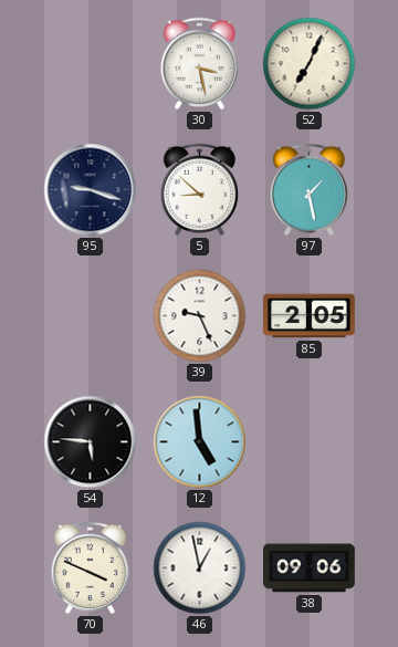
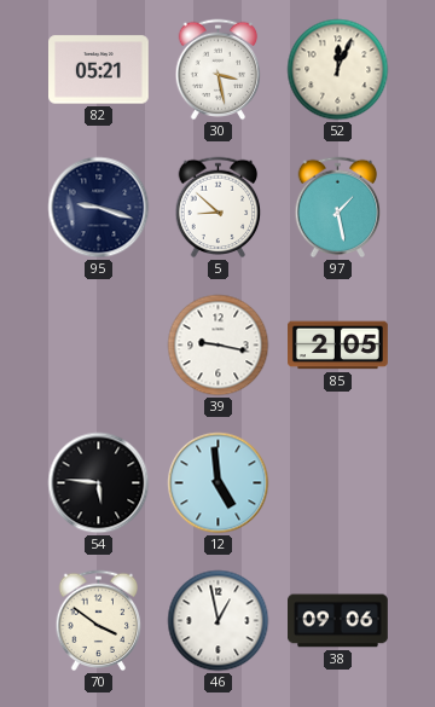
82: none -> 05:21
52: 7:04 -> 12:04
39: 9:26 -> 9:17
70: 3:49 -> 3:51
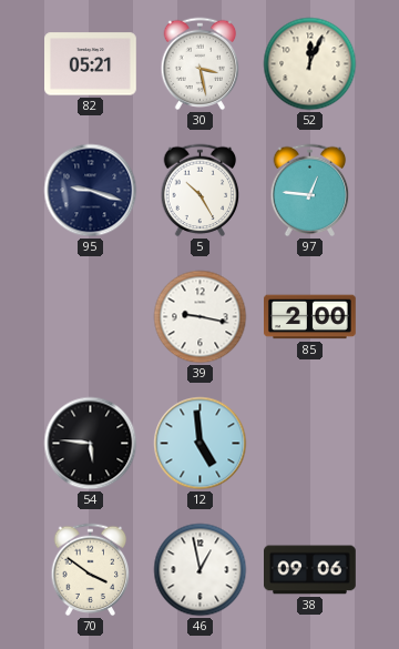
5: 8:52 -> 10:25
97: 1:28 -> 12:46
85: 2:05 -> 2:00
